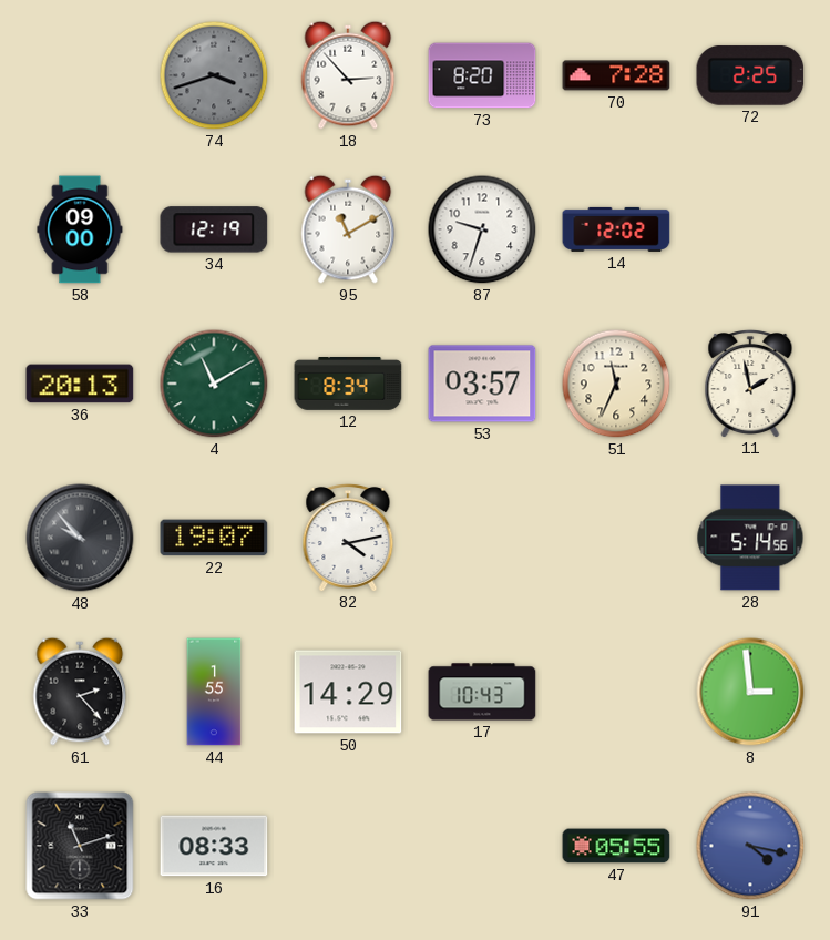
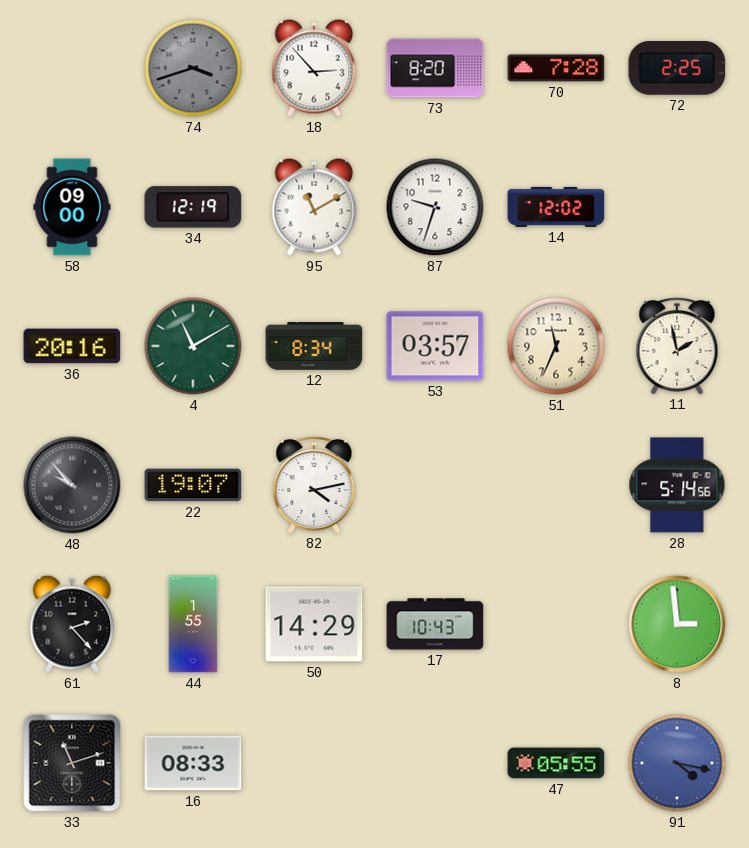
36: 20:13 -> 20:16
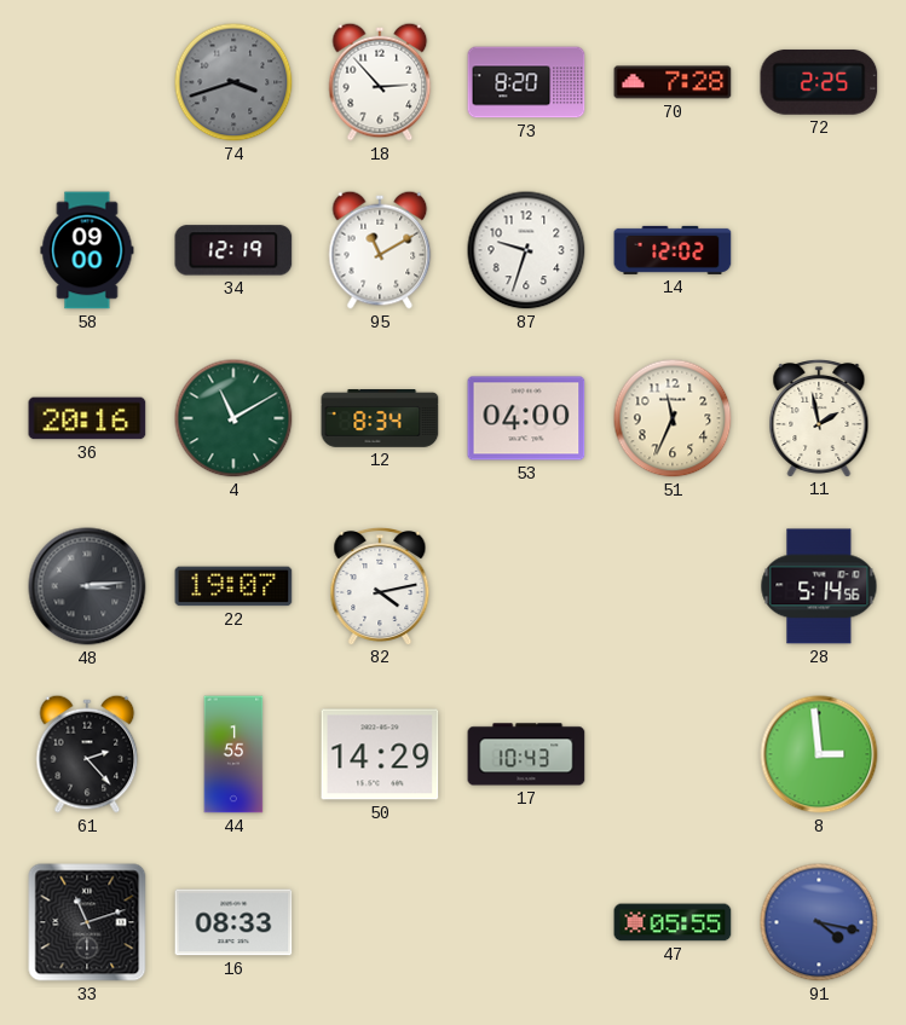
53: 03:57 -> 04:00
48: 9:53 -> 3:14
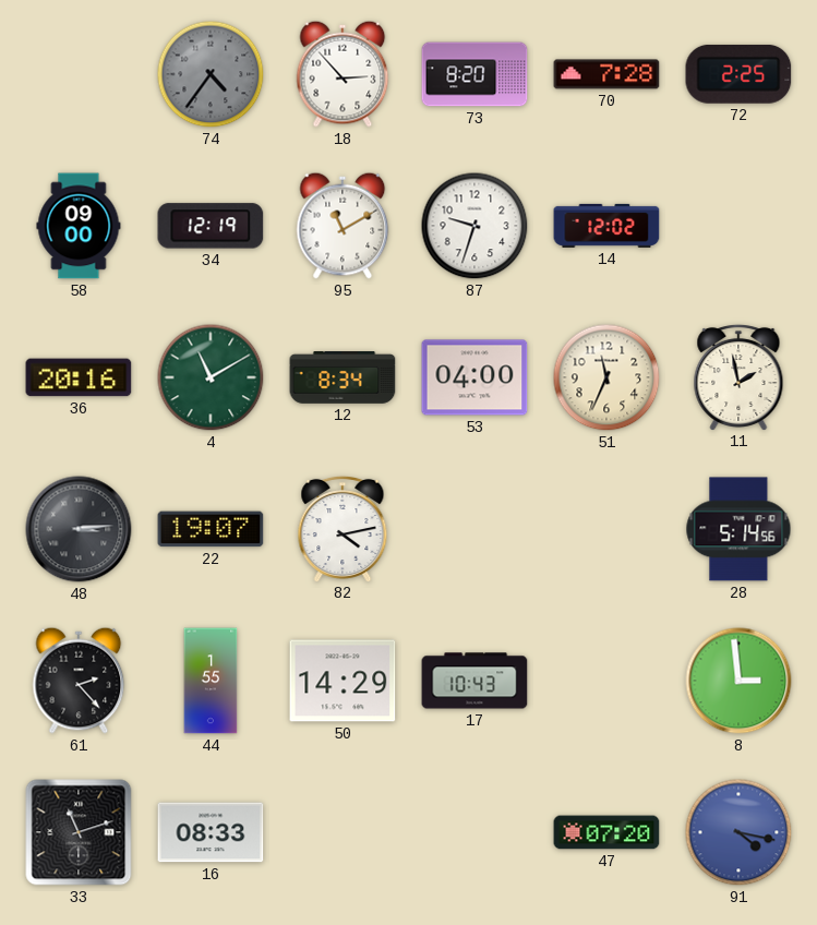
74: 3:42 -> 4:36
47: 05:55 -> 07:20
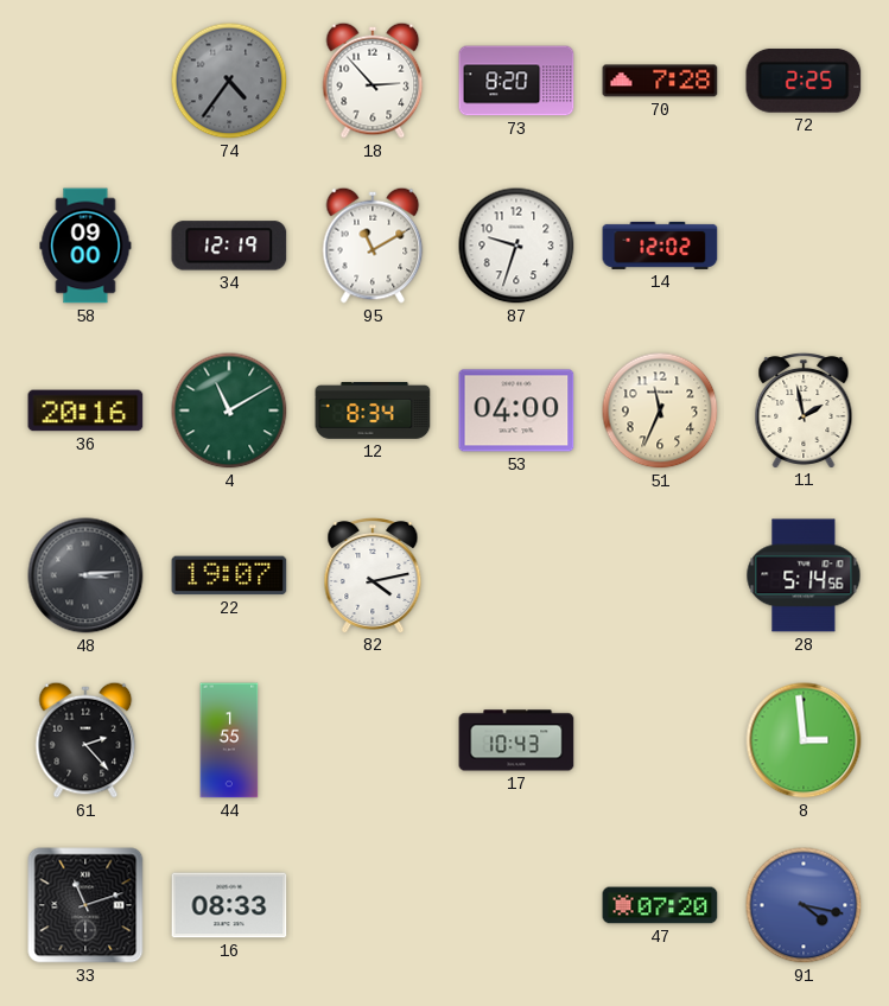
50: 14:29 -> none
